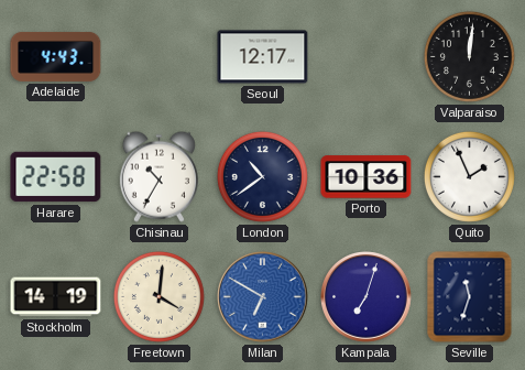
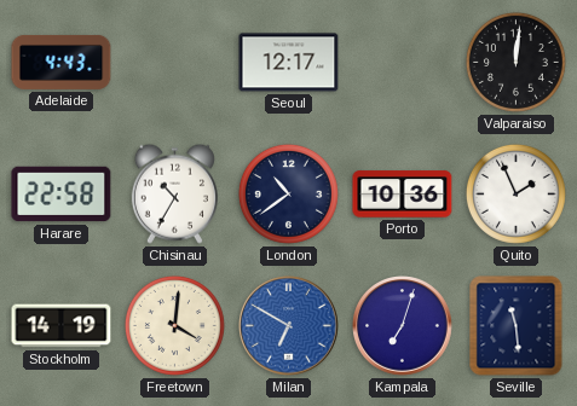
Seville: 11:33 -> 11:29
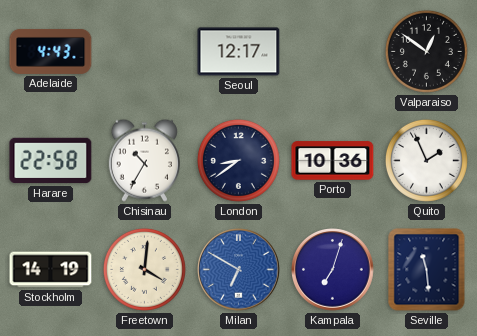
Valparaiso: 12:01 -> 12:51
London: 10:39 -> 8:39
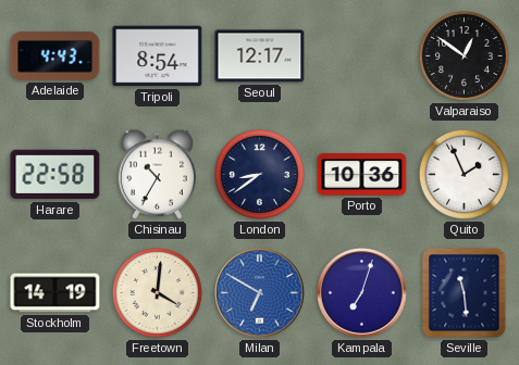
Tripoli: none -> 8:54
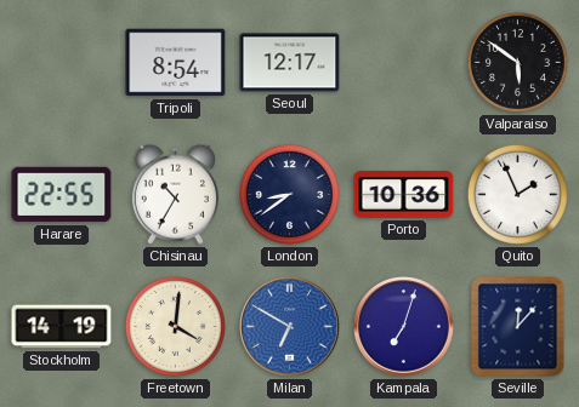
Adelaide: 4:43 -> none
Valparaiso: 12:51 -> 5:51
Harare: 22:58 -> 22:55
Seville: 11:29 -> 12:07
